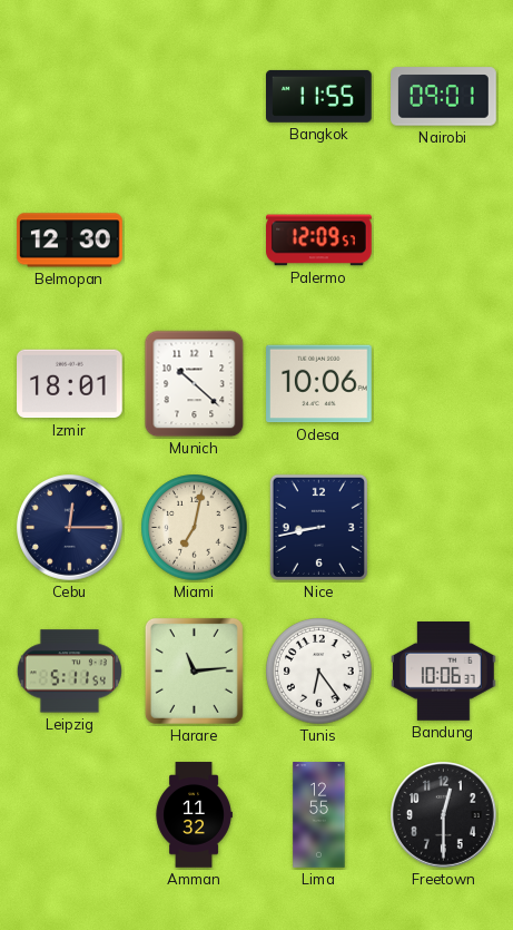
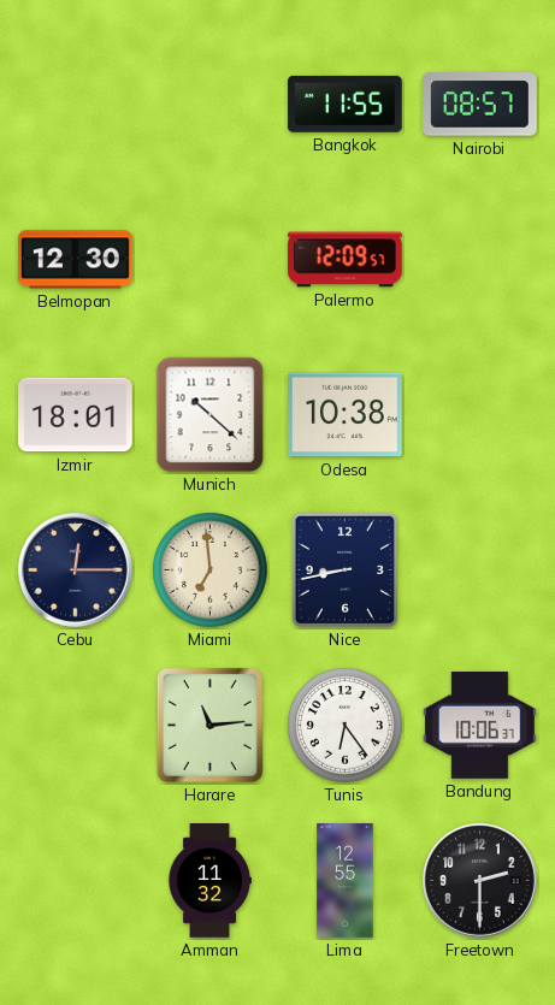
Nairobi: 09:01 -> 08:57
Odesa: 10:06 -> 10:38
Miami: 7:02 -> 6:59
Leipzig: 5:11 -> none
Freetown: 12:30 -> 2:30
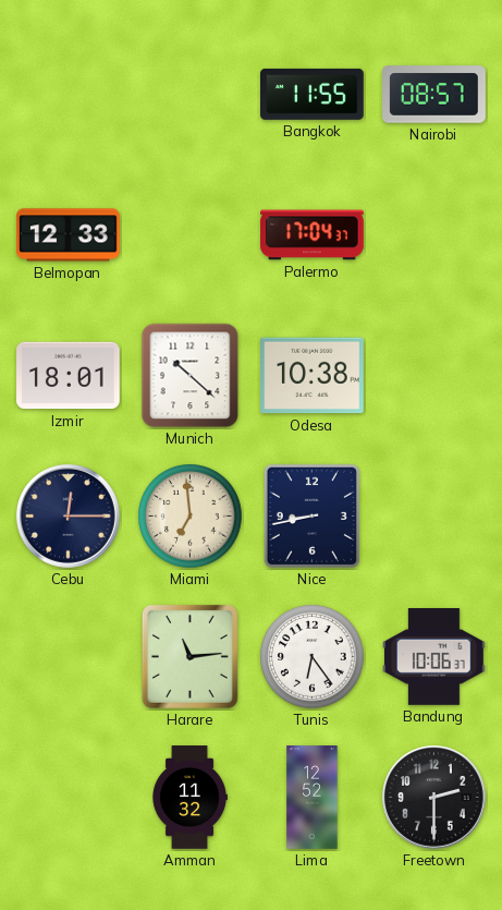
Belmopan: 12:30 -> 12:33
Palermo: 12:09 -> 17:04
Lima: 12:55 -> 12:52
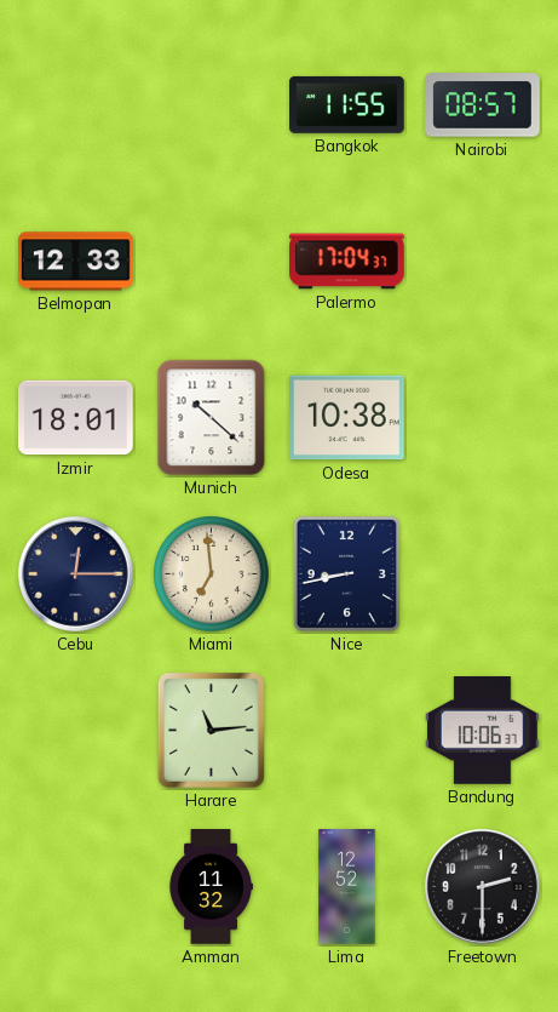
Tunis: 6:24 -> none
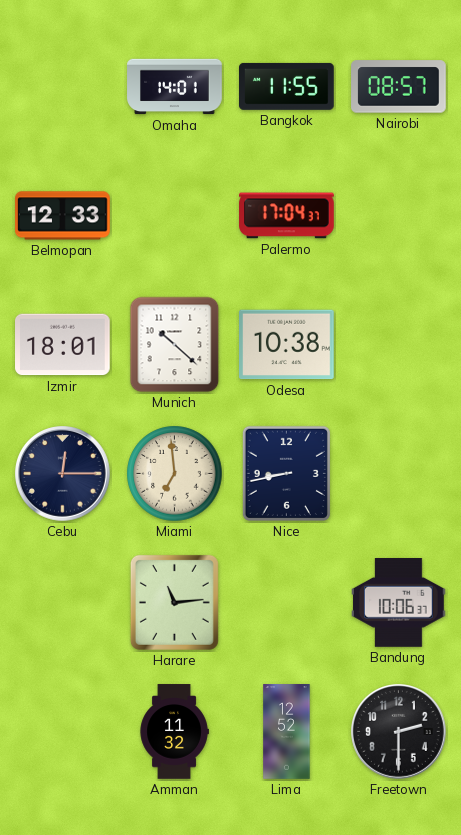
Omaha: none -> 14:01
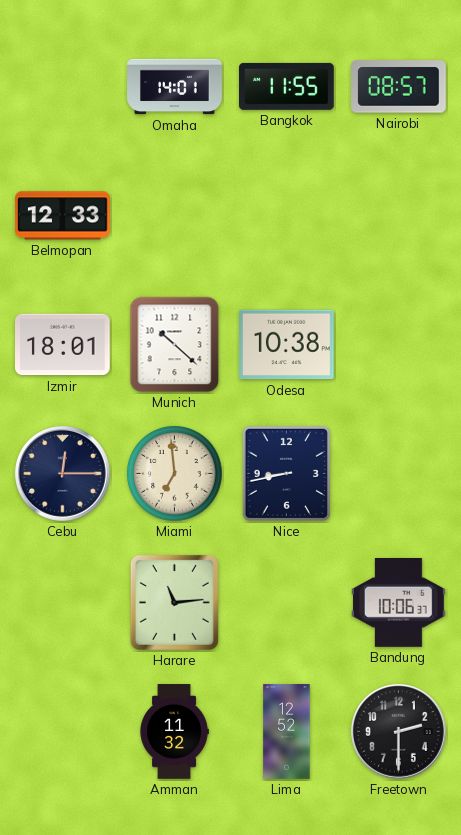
Palermo: 17:04 -> none
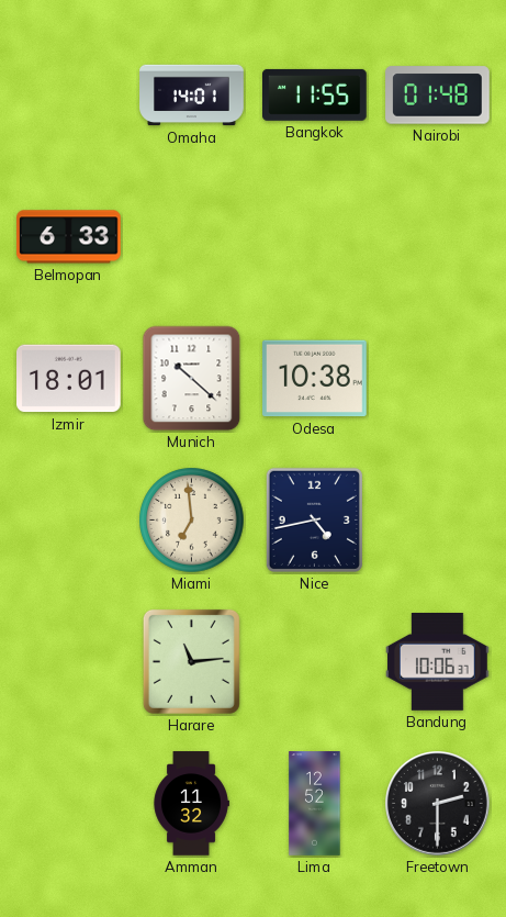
Nairobi: 08:57 -> 01:48
Belmopan: 12:33 -> 6:33
Cebu: 12:15 -> none
Nice: 8:43 -> 4:43
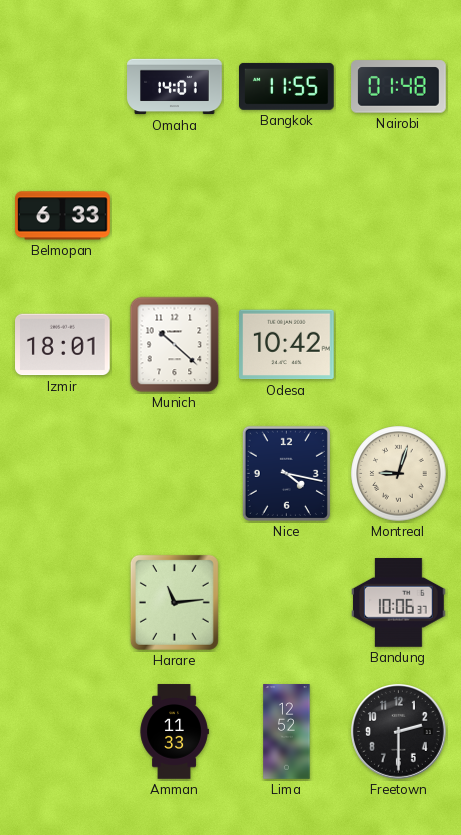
Odesa: 10:38 -> 10:42
Miami: 6:59 -> none
Nice: 4:43 -> 4:17
Montreal: none -> 9:03
Amman: 11:32 -> 11:33
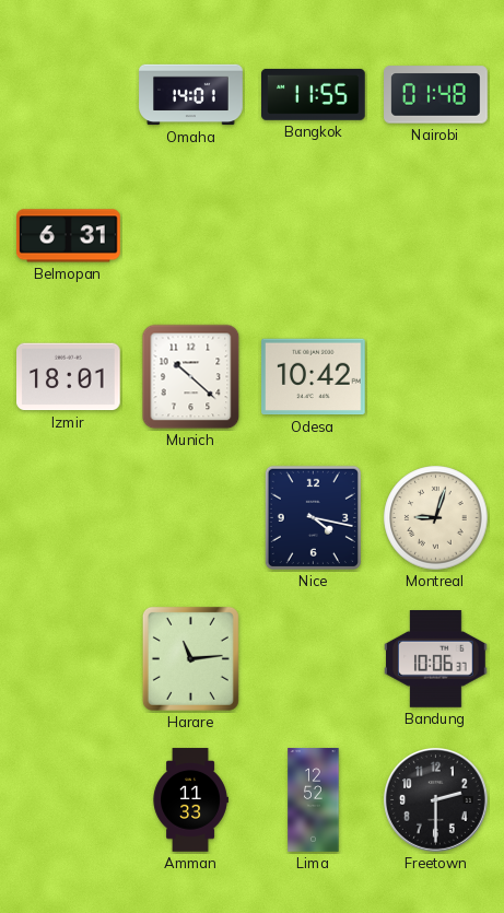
Belmopan: 6:33 -> 6:31
